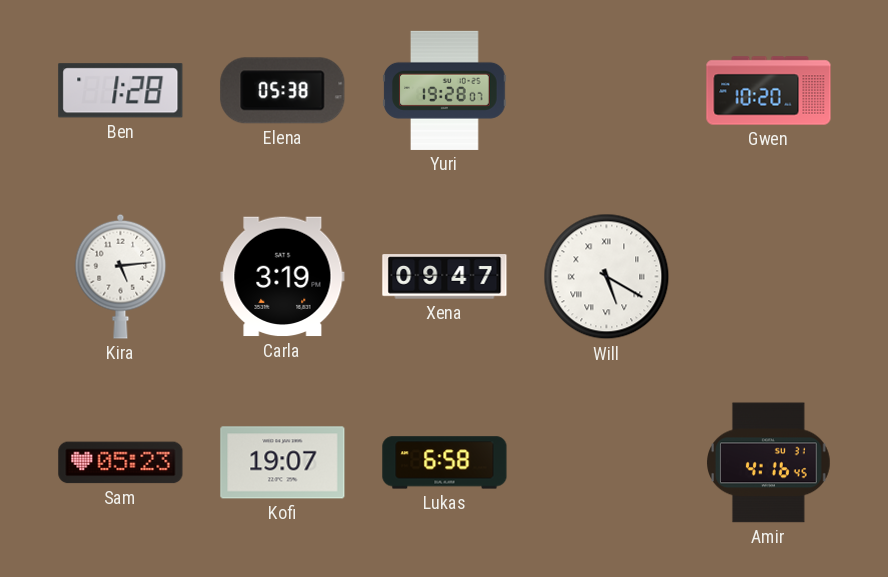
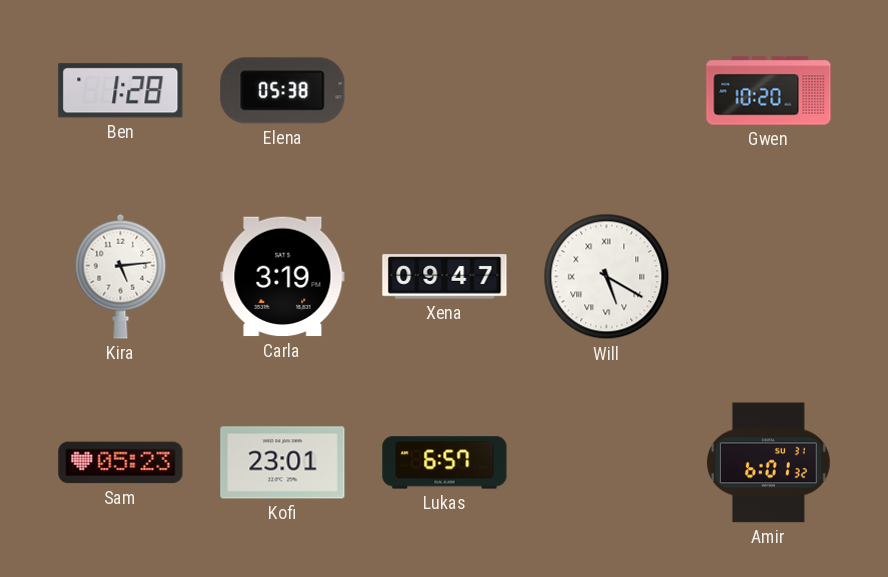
Yuri: 19:28 -> none
Kofi: 19:07 -> 23:01
Lukas: 6:58 -> 6:57
Amir: 4:16 -> 6:01
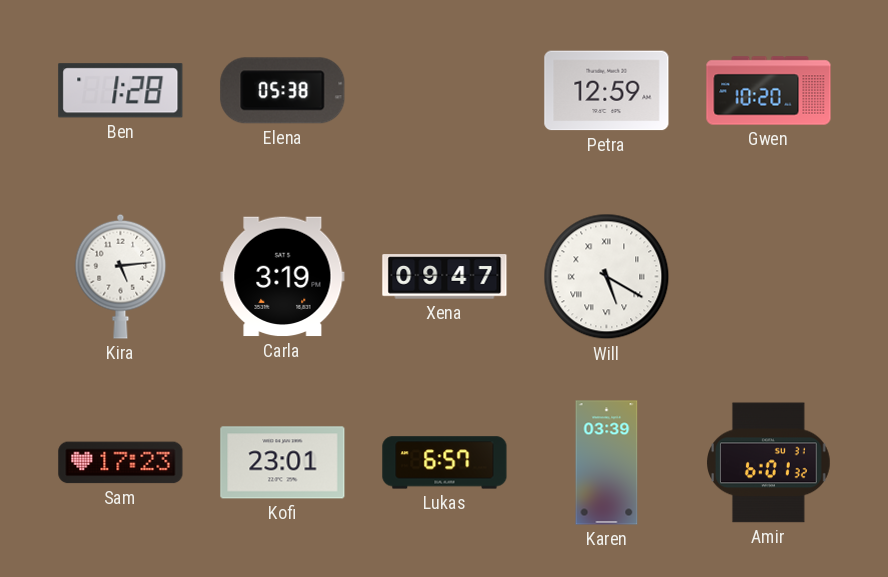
Petra: none -> 12:59
Sam: 05:23 -> 17:23
Karen: none -> 03:39
